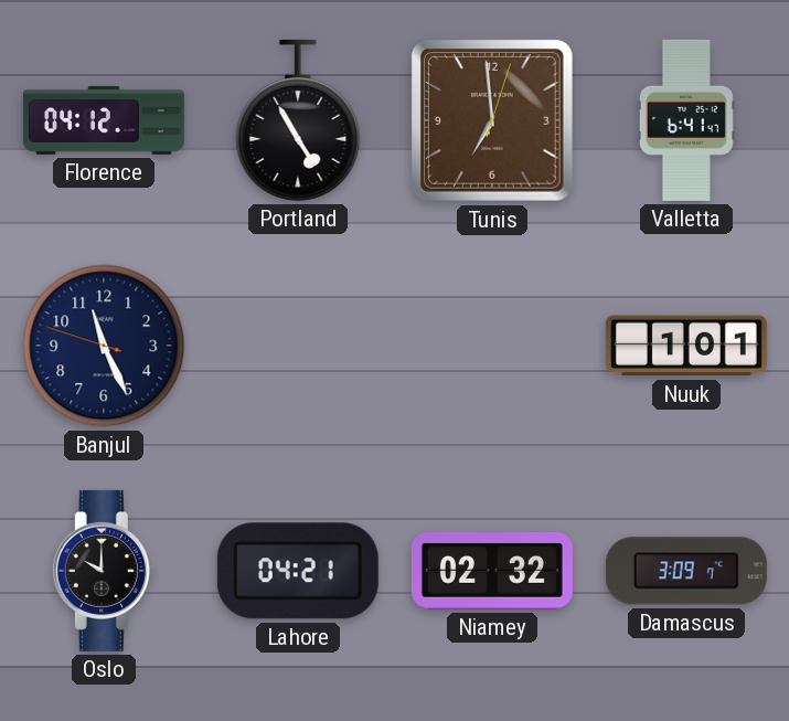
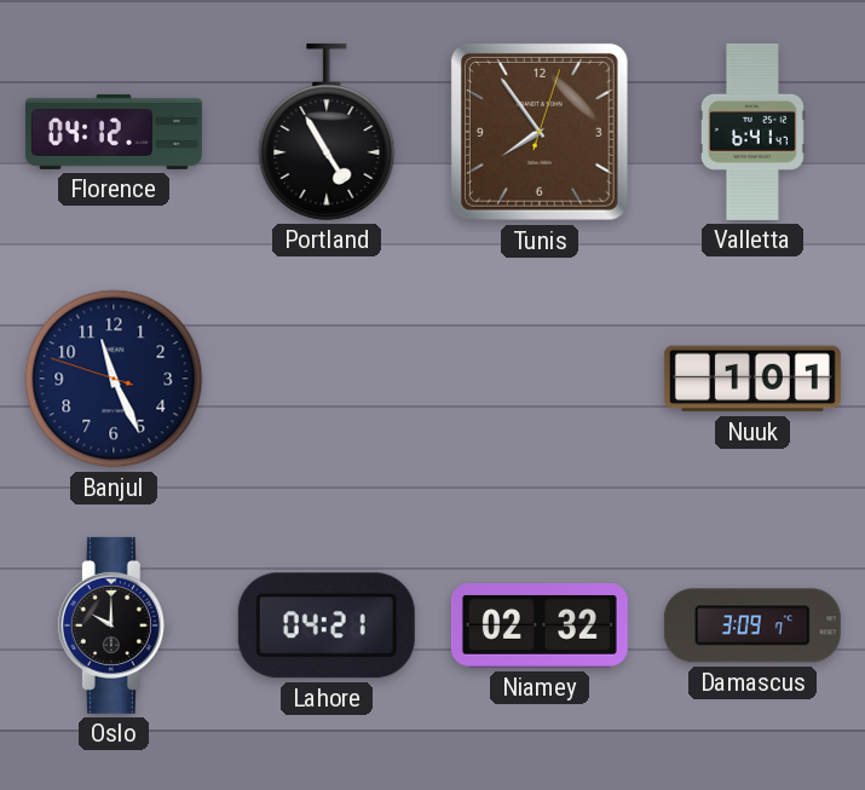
Tunis: 6:59 -> 7:54
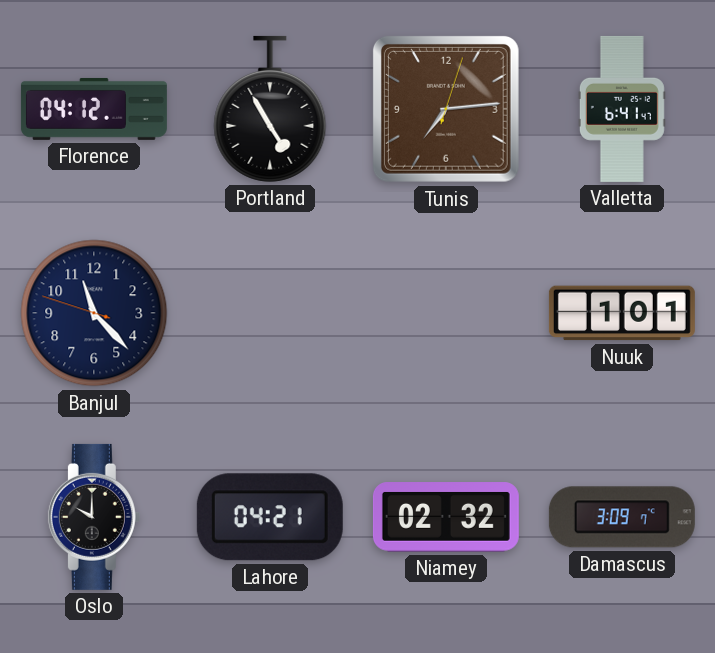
Tunis: 7:54 -> 7:14
Banjul: 11:25 -> 11:22
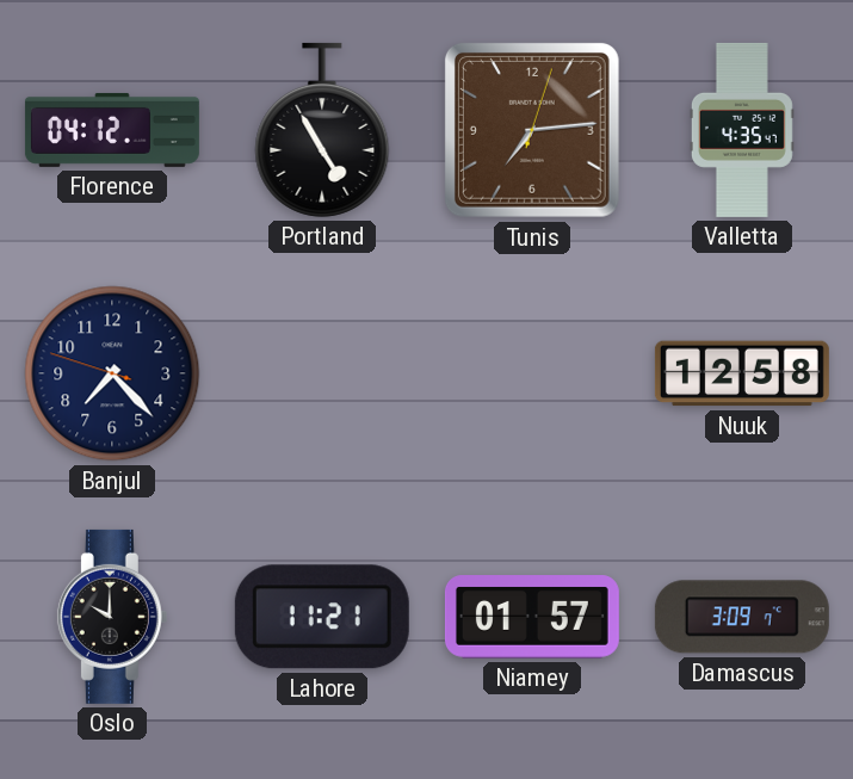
Valletta: 6:41 -> 4:35
Banjul: 11:22 -> 7:22
Nuuk: 1:01 -> 12:58
Lahore: 04:21 -> 11:21
Niamey: 02:32 -> 01:57
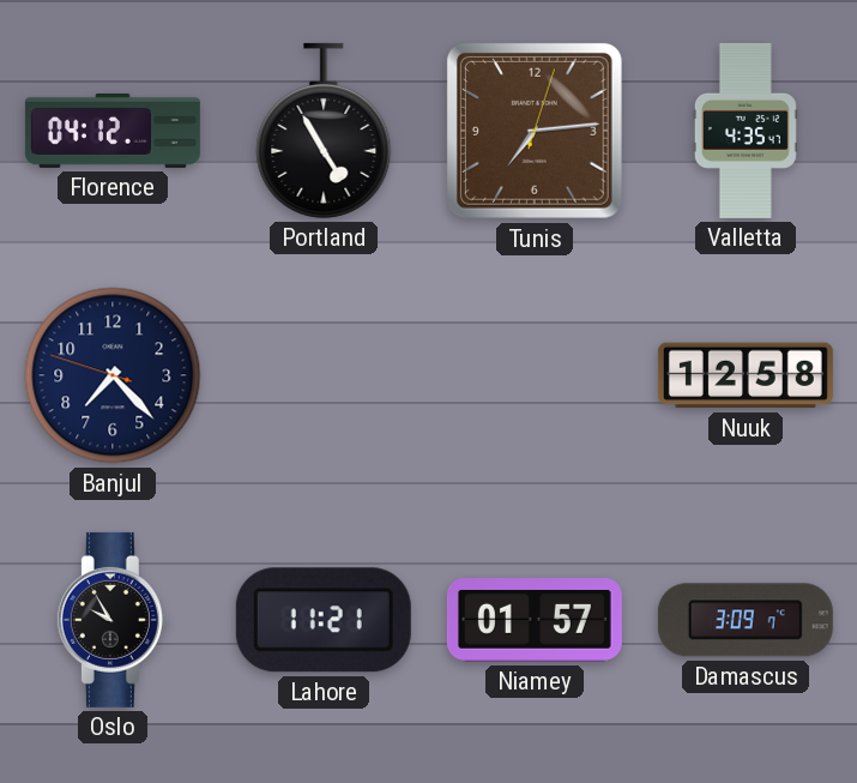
Oslo: 10:00 -> 9:55
